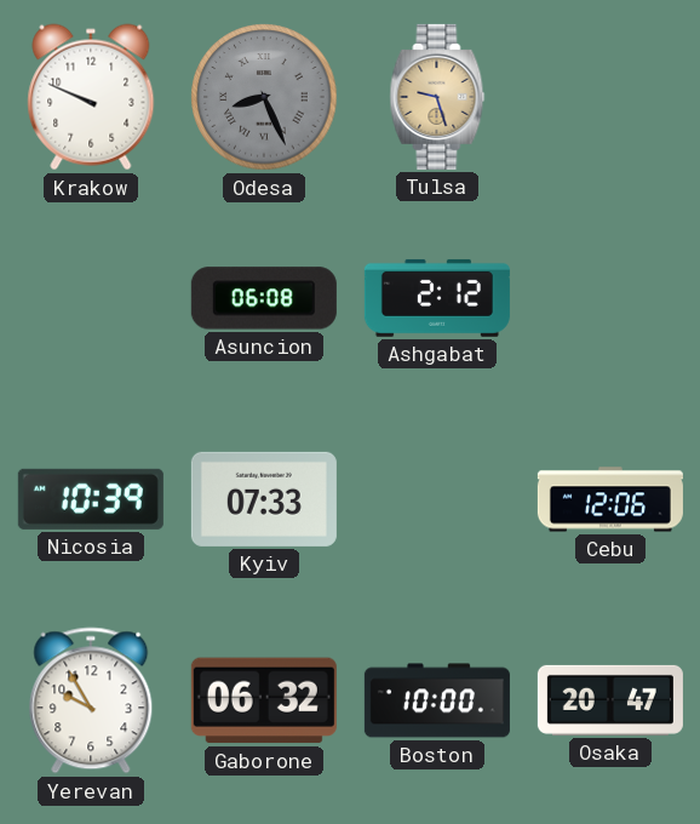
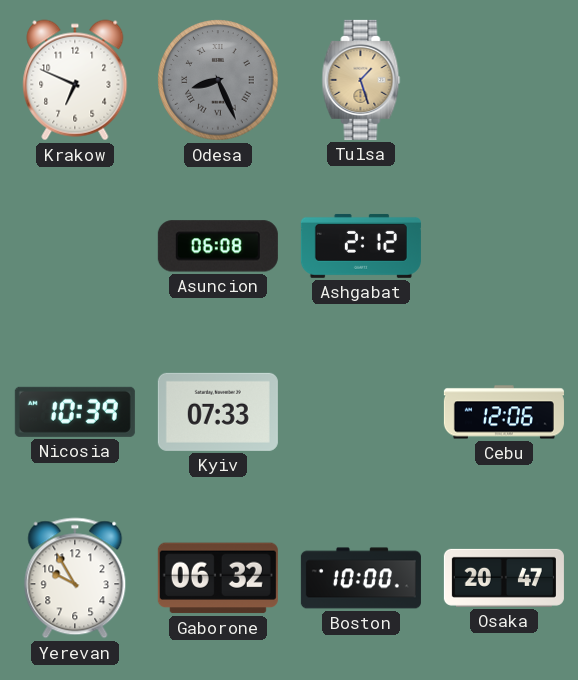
Krakow: 9:49 -> 6:49
Tulsa: 9:27 -> 1:27
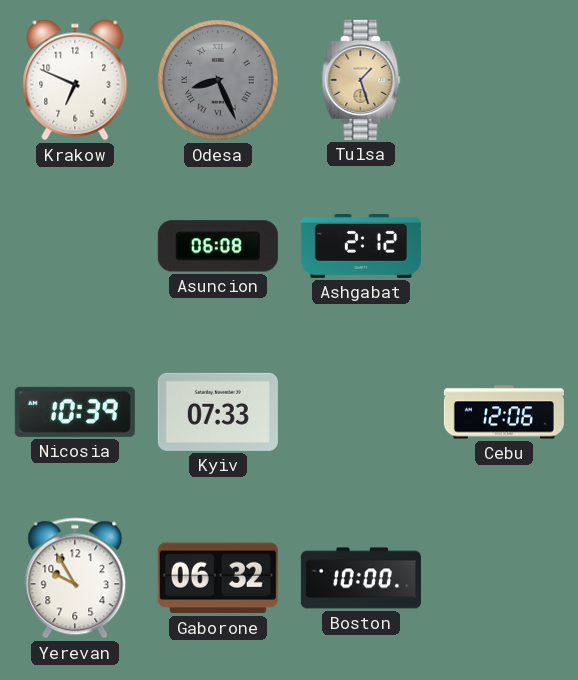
Osaka: 20:47 -> none
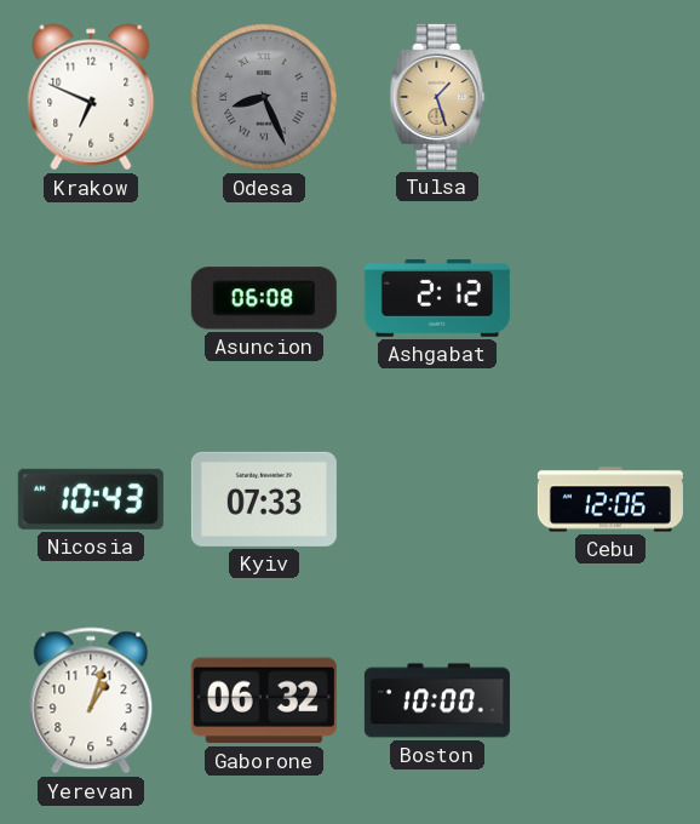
Nicosia: 10:39 -> 10:43
Yerevan: 9:55 -> 1:03
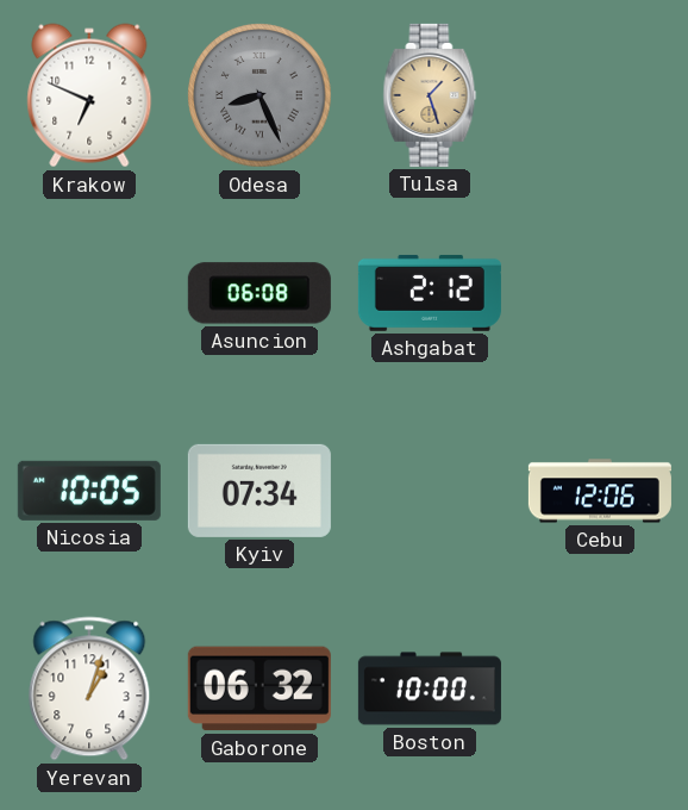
Nicosia: 10:43 -> 10:05
Kyiv: 07:33 -> 07:34
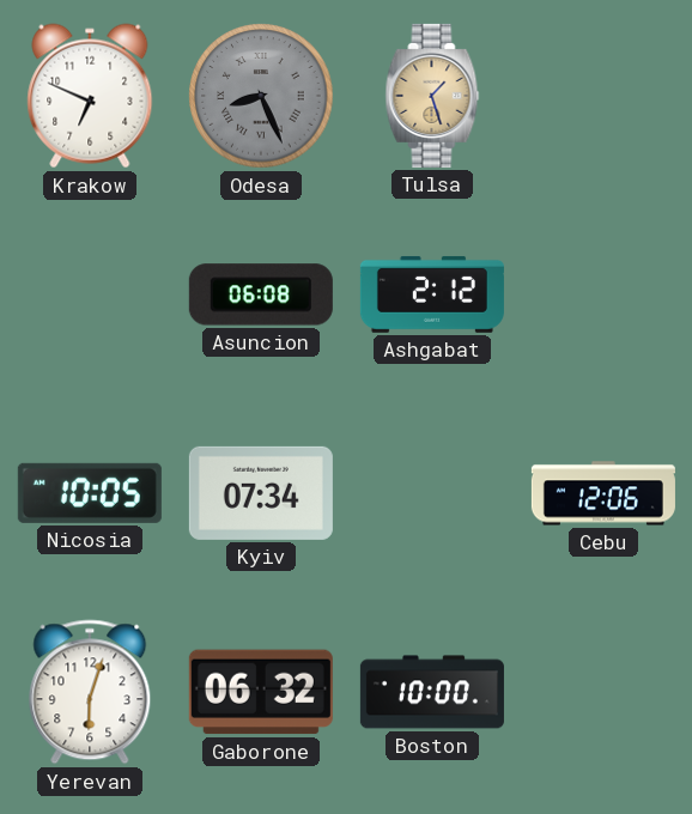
Yerevan: 1:03 -> 6:03
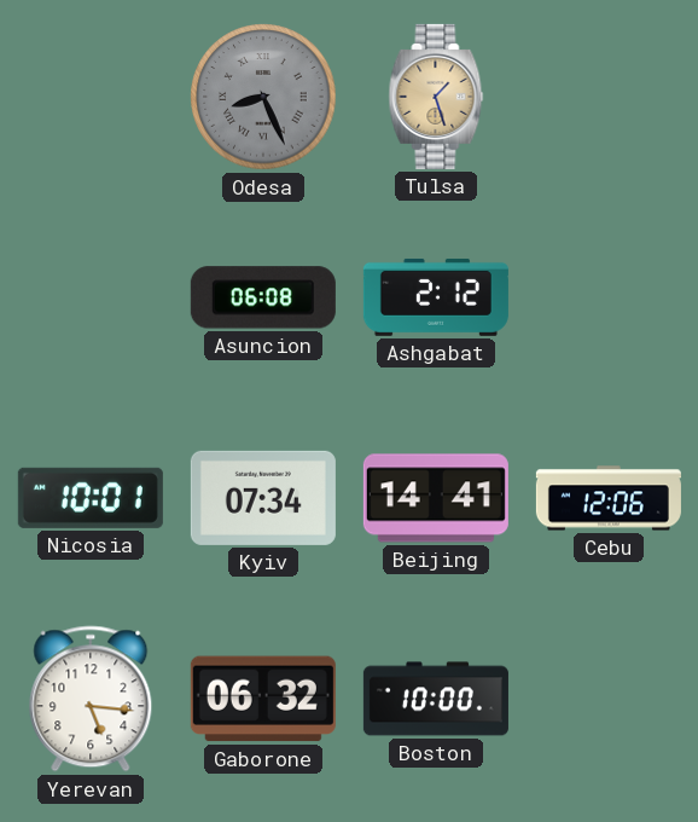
Krakow: 6:49 -> none
Nicosia: 10:05 -> 10:01
Beijing: none -> 14:41
Yerevan: 6:03 -> 5:16
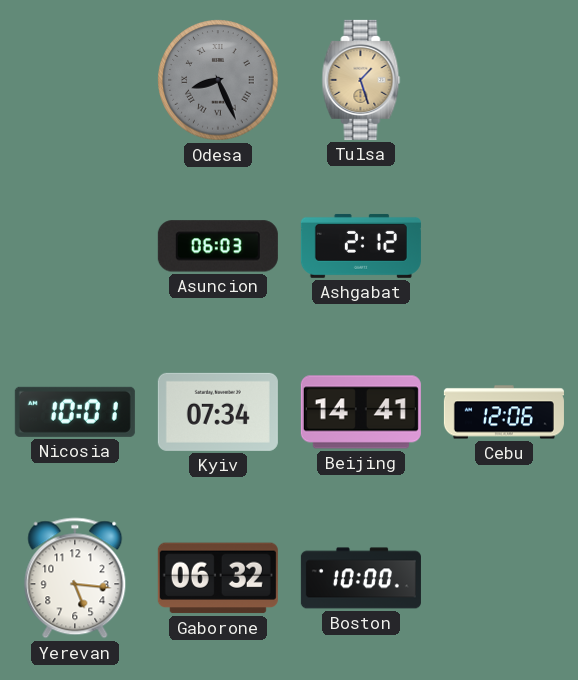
Asuncion: 06:08 -> 06:03
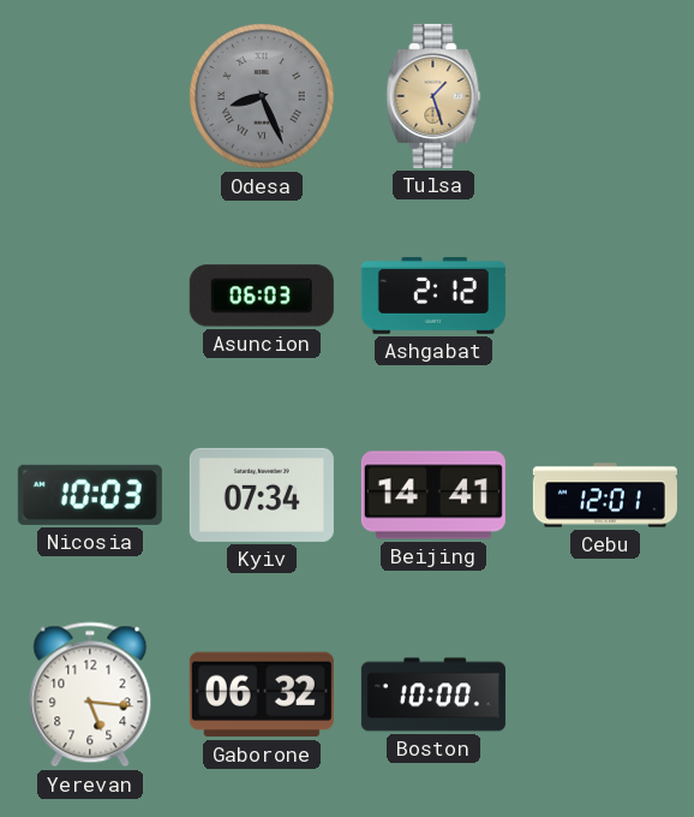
Nicosia: 10:01 -> 10:03
Cebu: 12:06 -> 12:01
